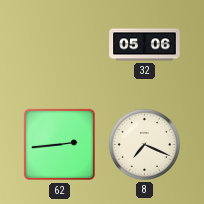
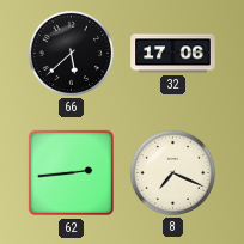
66: none -> 5:38
32: 05:06 -> 17:06
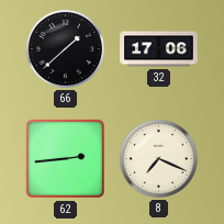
66: 5:38 -> 1:38
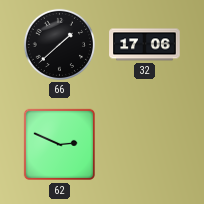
62: 2:44 -> 2:49
8: 7:19 -> none
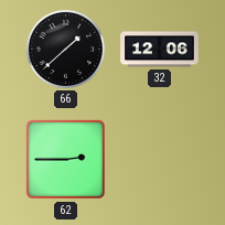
32: 17:06 -> 12:06
62: 2:49 -> 2:45
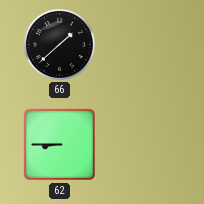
32: 12:06 -> none
62: 2:45 -> 8:45
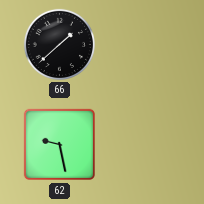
62: 8:45 -> 9:28
